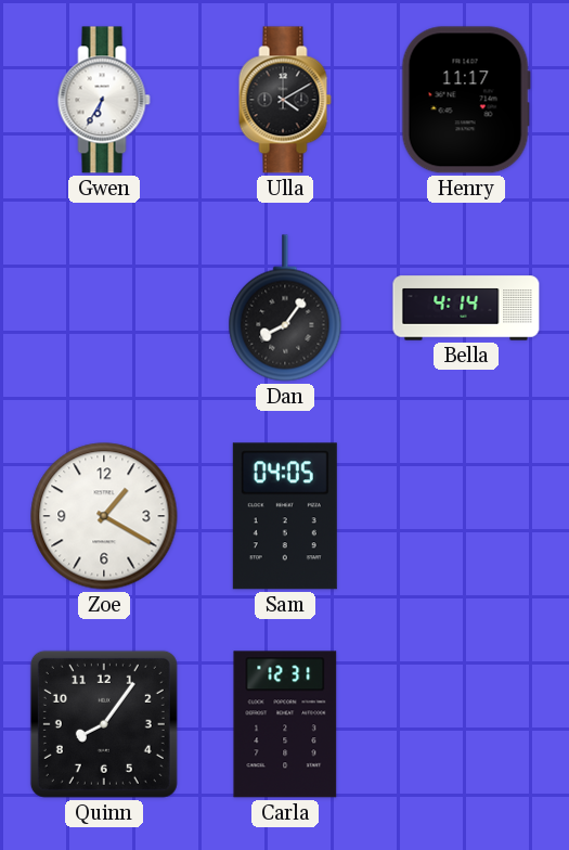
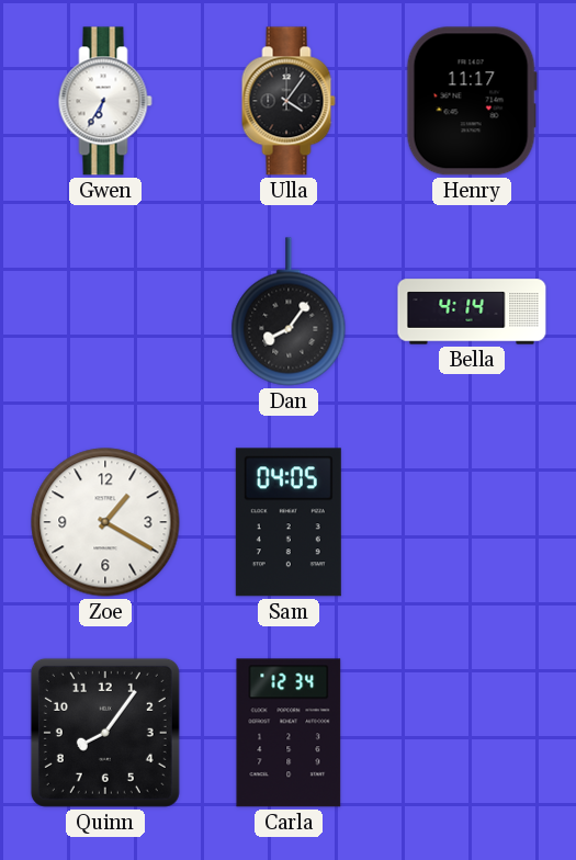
Ulla: 4:10 -> 4:06
Carla: 12:31 -> 12:34
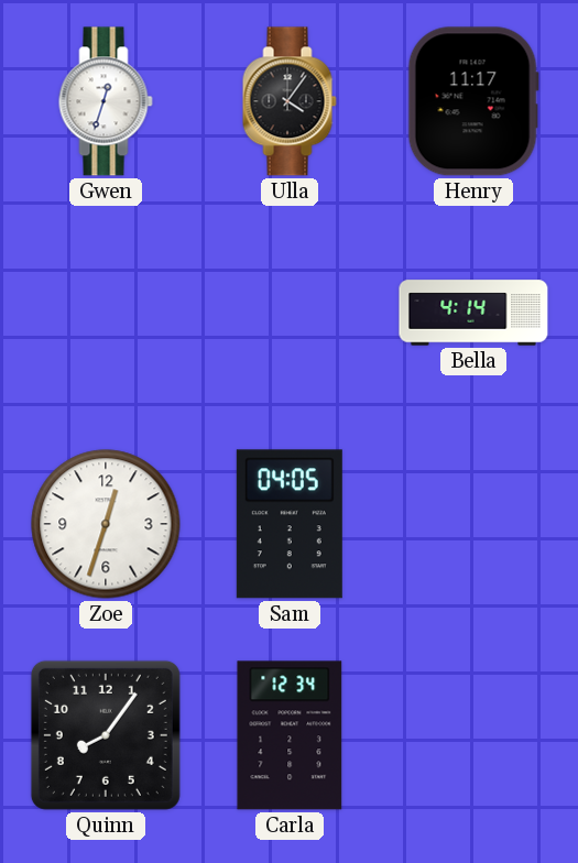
Gwen: 6:35 -> 12:33
Dan: 8:06 -> none
Zoe: 1:20 -> 12:33
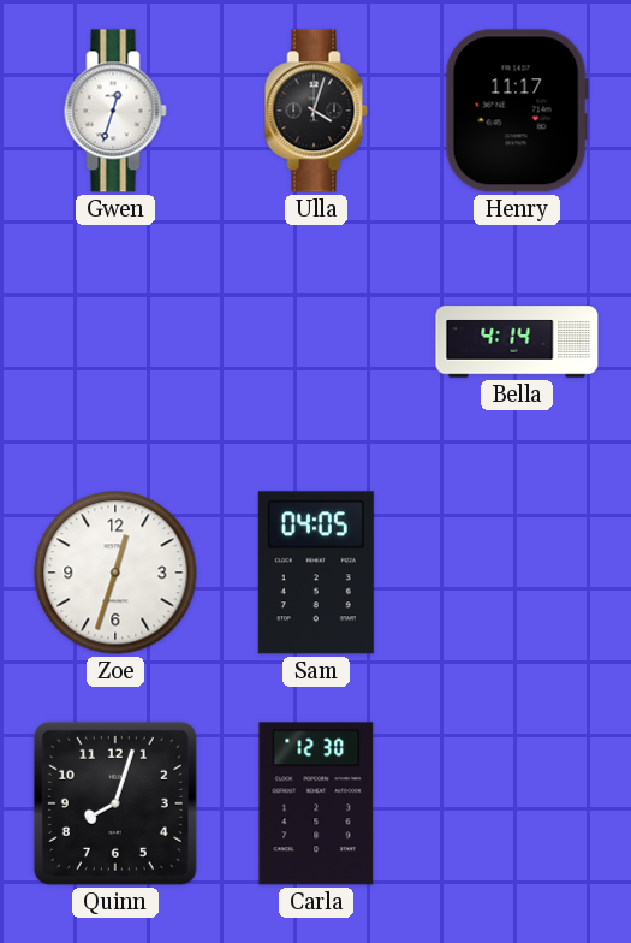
Ulla: 4:06 -> 4:03
Quinn: 8:06 -> 8:03
Carla: 12:34 -> 12:30
